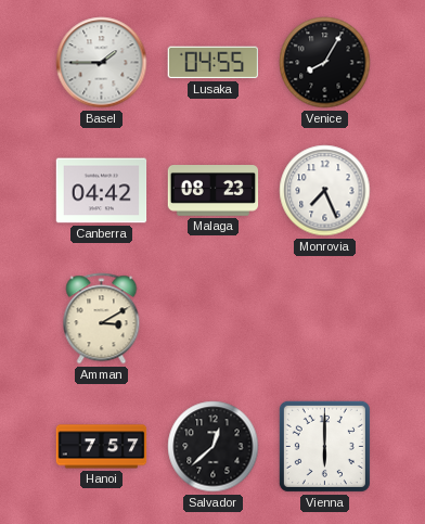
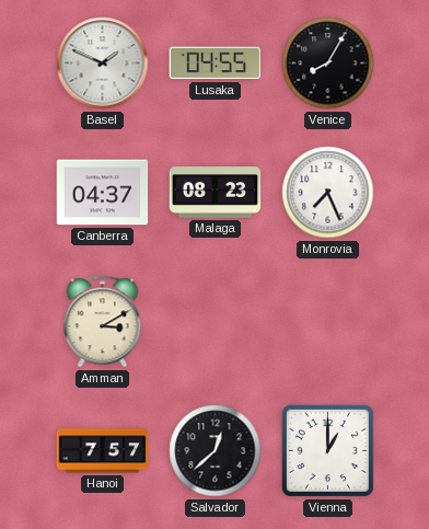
Basel: 1:45 -> 1:49
Canberra: 04:42 -> 04:37
Vienna: 6:00 -> 1:00
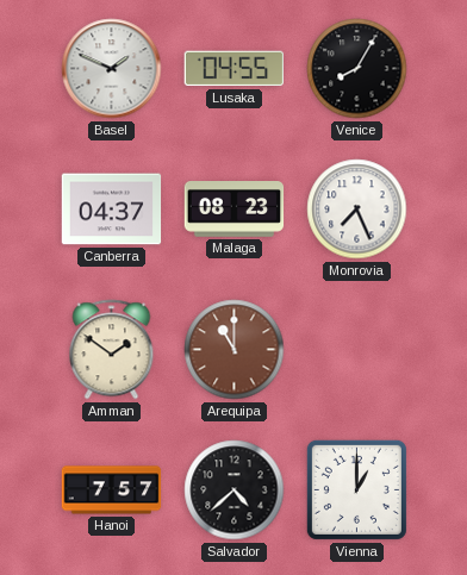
Amman: 3:10 -> 1:51
Arequipa: none -> 11:00
Salvador: 12:38 -> 4:38
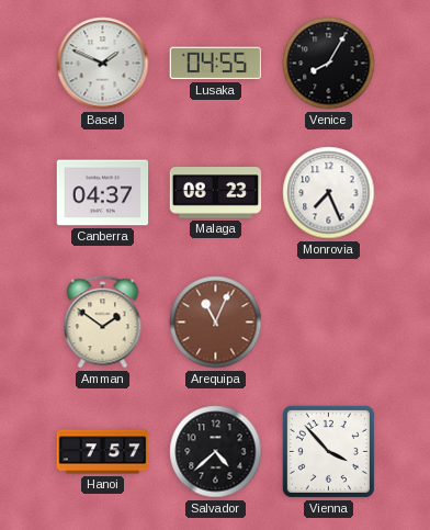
Arequipa: 11:00 -> 11:04
Vienna: 1:00 -> 3:53
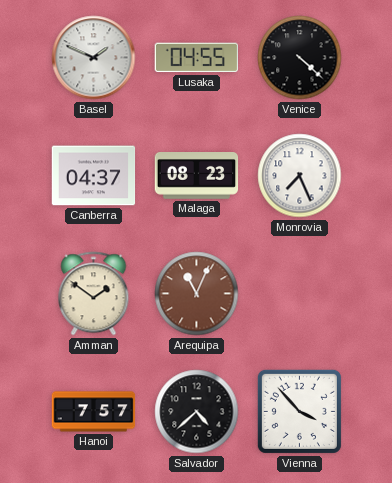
Venice: 8:05 -> 4:22
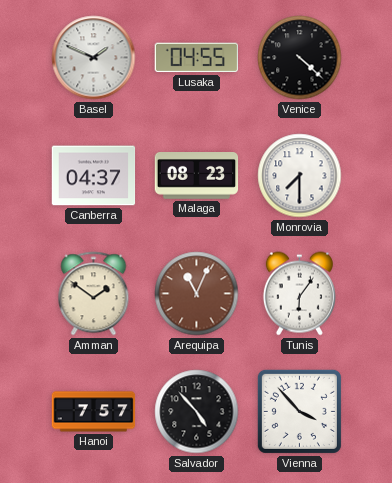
Monrovia: 7:26 -> 7:30
Tunis: none -> 6:06
Salvador: 4:38 -> 4:53
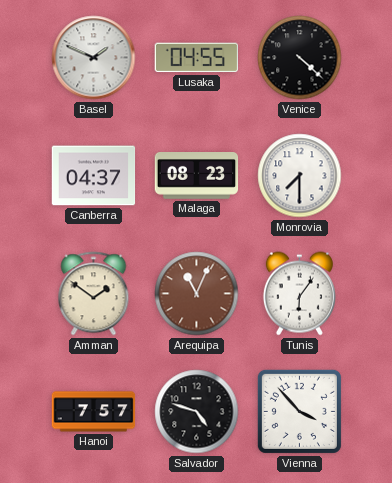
Salvador: 4:53 -> 4:48
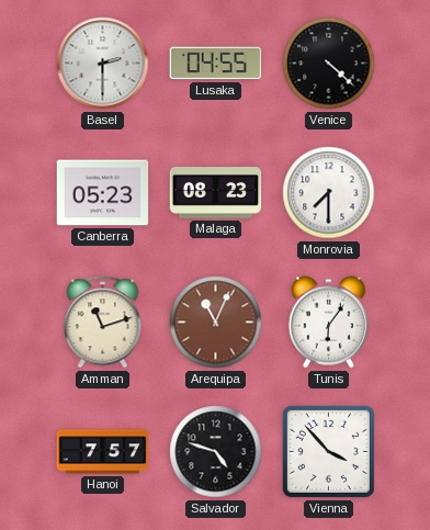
Basel: 1:49 -> 2:30
Canberra: 04:37 -> 05:23
Amman: 1:51 -> 11:12
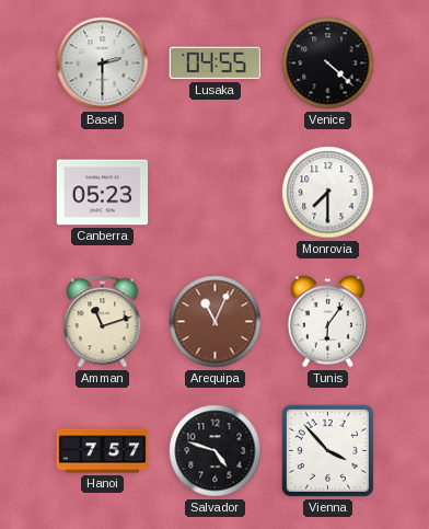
Malaga: 08:23 -> none
